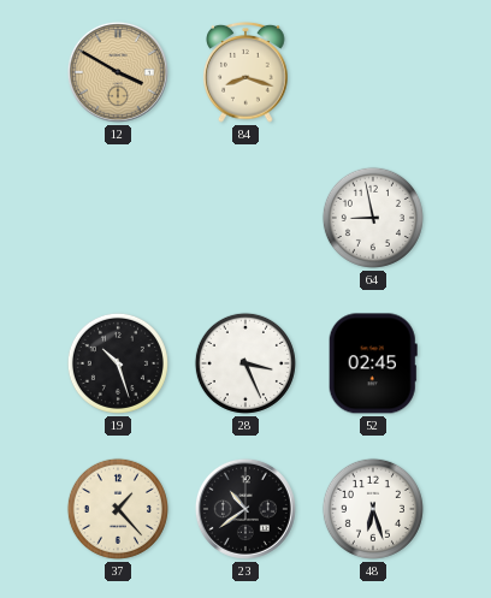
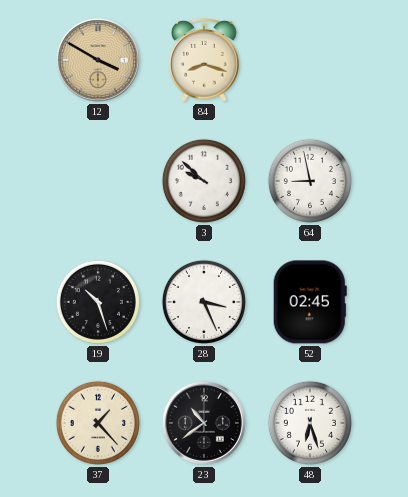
3: none -> 9:52
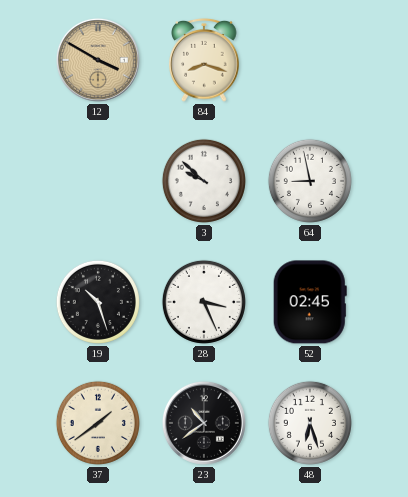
37: 1:23 -> 1:39
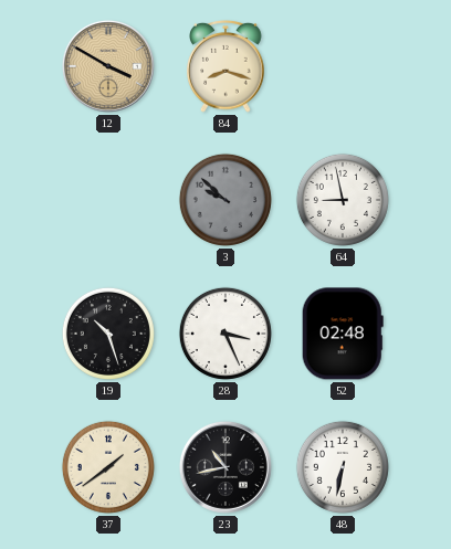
3 dial: white -> grey
52: 02:45 -> 02:48
23: 10:39 -> 10:43
48: 6:27 -> 6:32
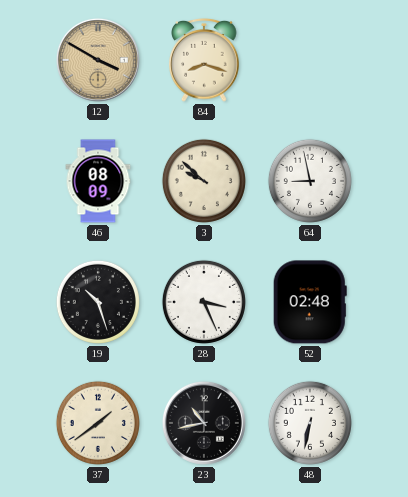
46: none -> 08:09
3 dial: grey -> cream
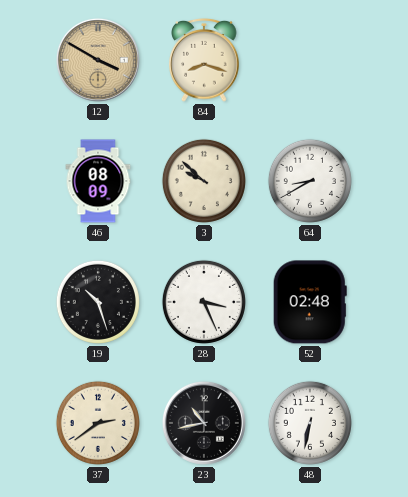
64: 8:58 -> 8:40
37: 1:39 -> 2:39
